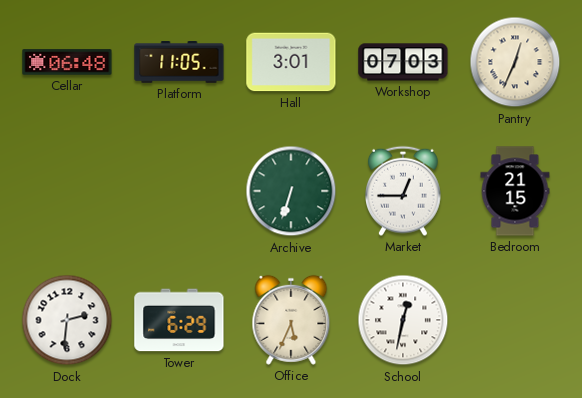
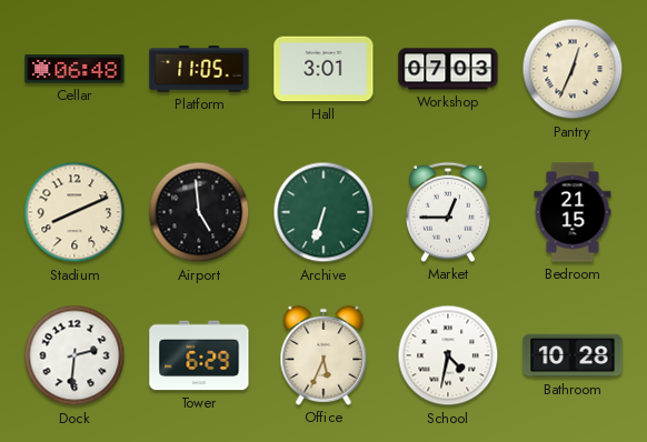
Stadium: none -> 8:11
Airport: none -> 4:59
School: 12:32 -> 4:32
Bathroom: none -> 10:28
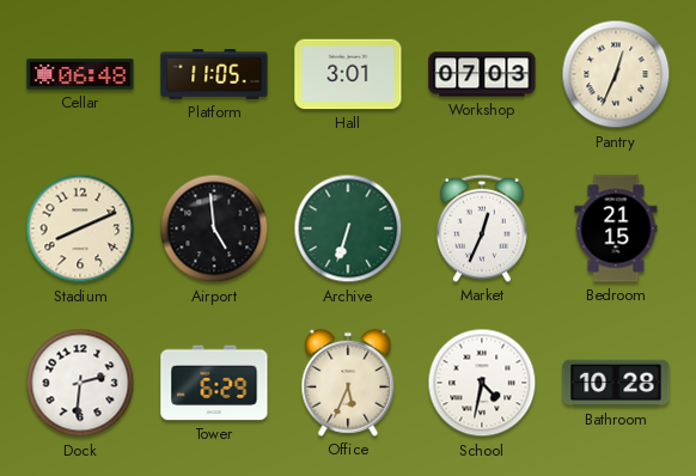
Market: 12:45 -> 12:34
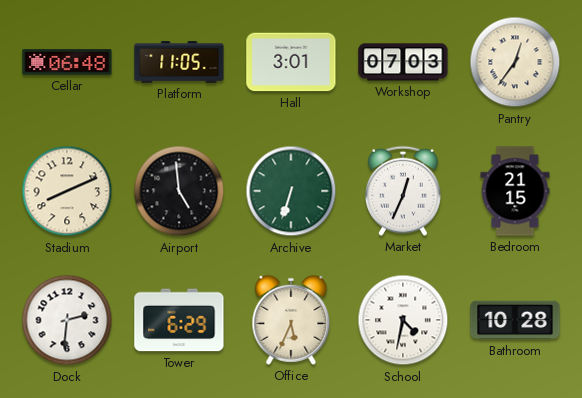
Pantry: 12:34 -> 12:36
